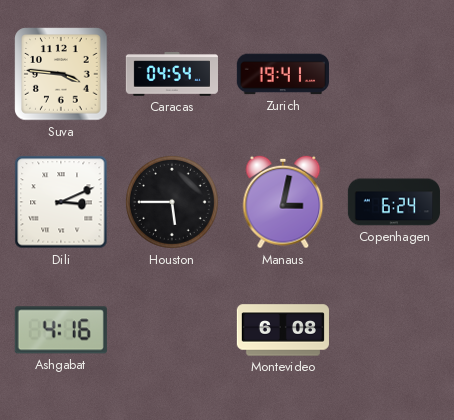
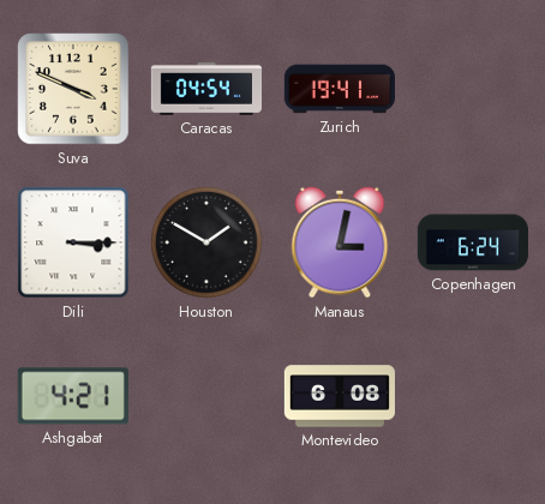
Suva: 3:46 -> 3:49
Dili: 3:11 -> 3:15
Houston: 5:45 -> 1:50
Ashgabat: 4:16 -> 4:21
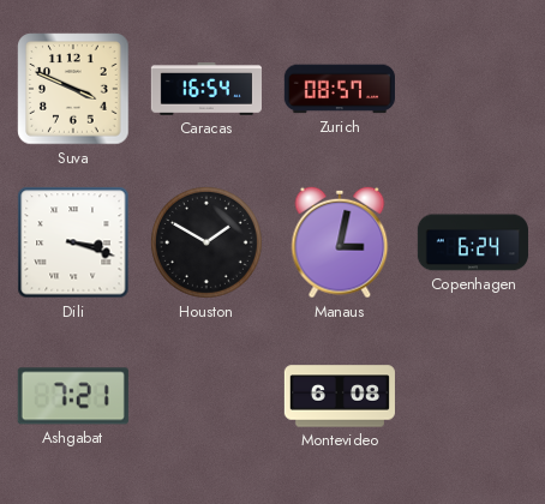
Caracas: 04:54 -> 16:54
Zurich: 19:41 -> 08:57
Dili: 3:15 -> 3:18
Ashgabat: 4:21 -> 7:21
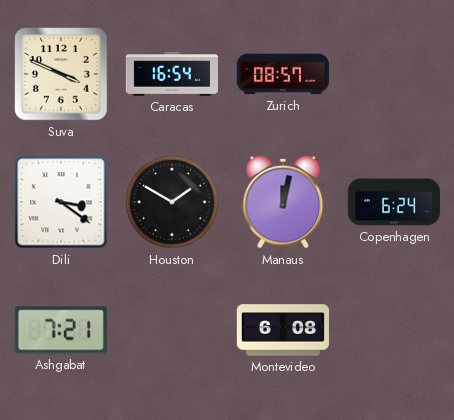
Dili: 3:18 -> 3:21
Manaus: 3:02 -> 12:02
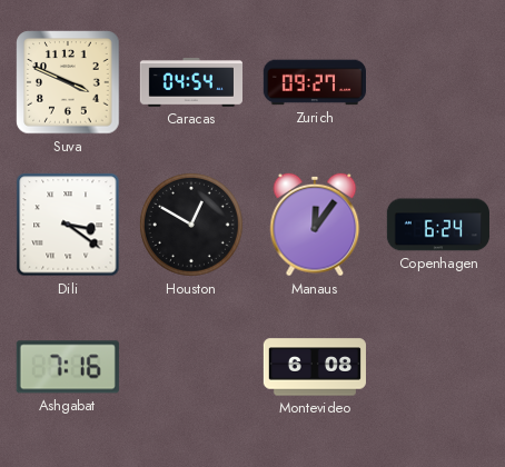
Caracas: 16:54 -> 04:54
Zurich: 08:57 -> 09:27
Houston: 1:50 -> 12:50
Manaus: 12:02 -> 12:06
Ashgabat: 7:21 -> 7:16
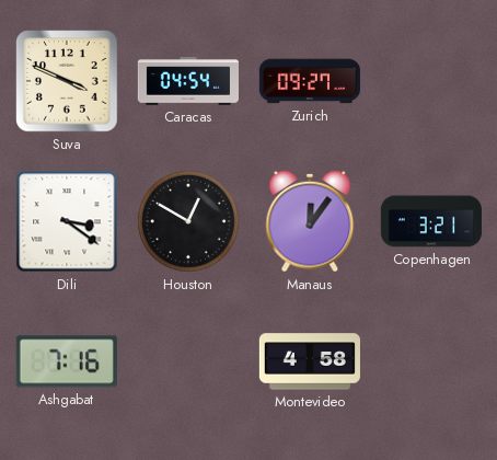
Copenhagen: 6:24 -> 3:21
Montevideo: 6:08 -> 4:58
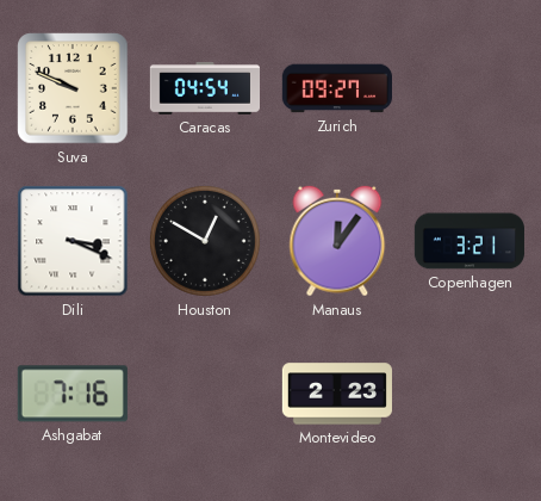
Suva: 3:49 -> 9:49
Dili: 3:21 -> 3:19
Montevideo: 4:58 -> 2:23
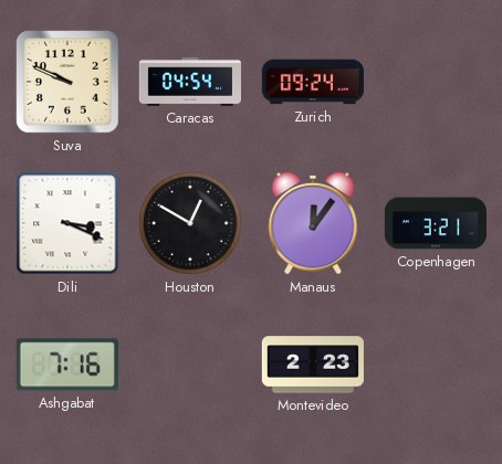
Zurich: 09:27 -> 09:24
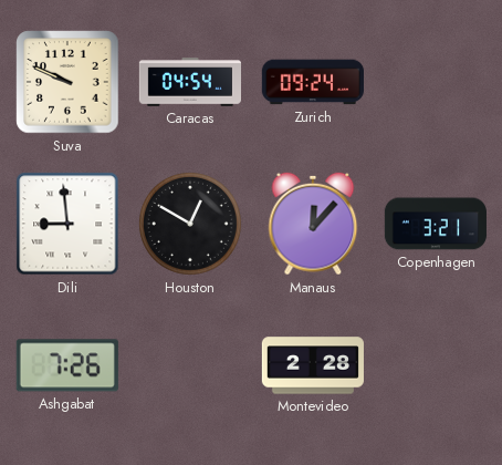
Dili: 3:19 -> 8:59
Manaus: 12:06 -> 12:07
Ashgabat: 7:16 -> 7:26
Montevideo: 2:23 -> 2:28
